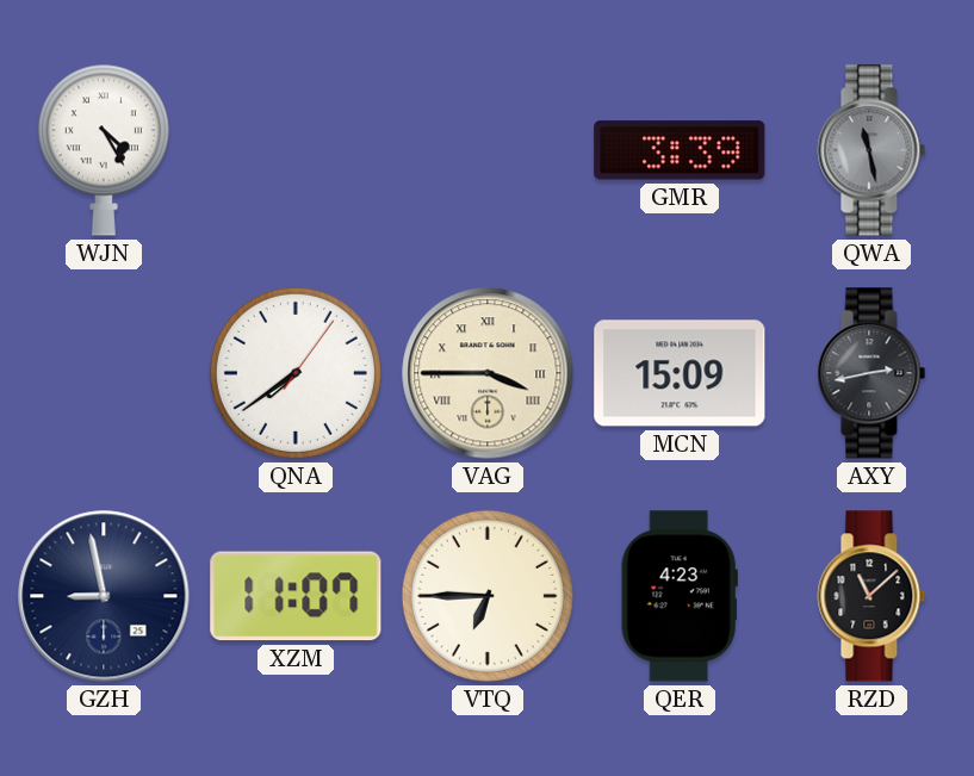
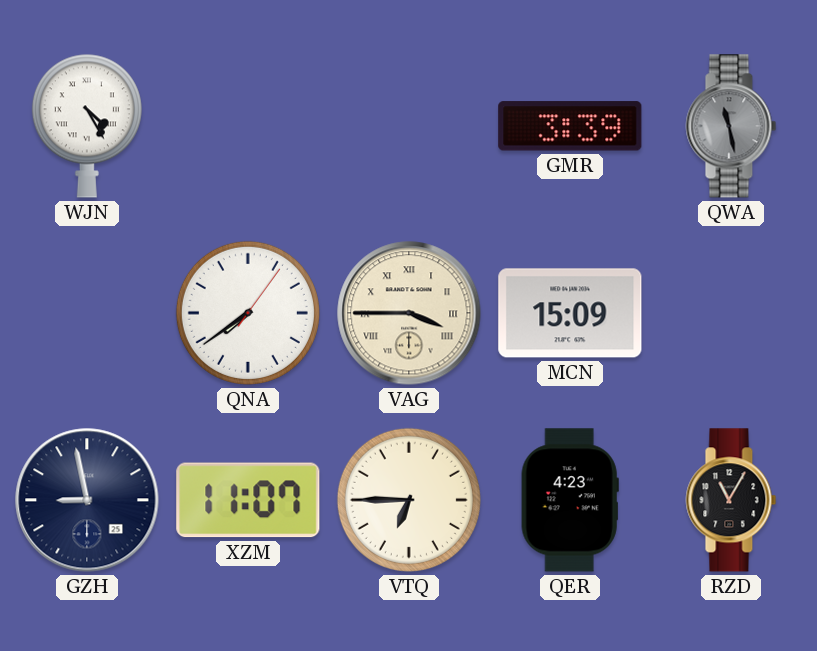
AXY: 2:43 -> none
RZD: 11:08 -> 11:05
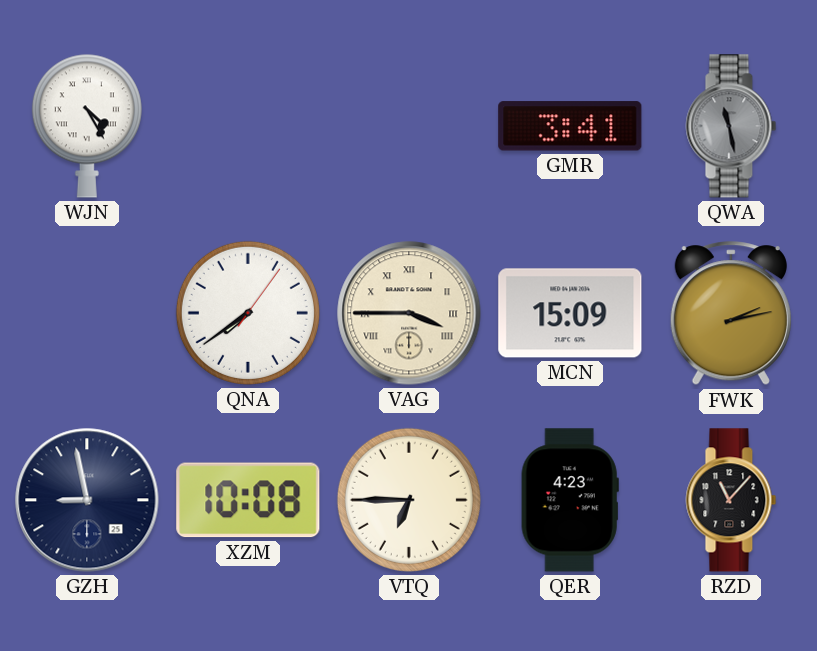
GMR: 3:39 -> 3:41
FWK: none -> 2:13
XZM: 11:07 -> 10:08
RZD: 11:05 -> 11:07
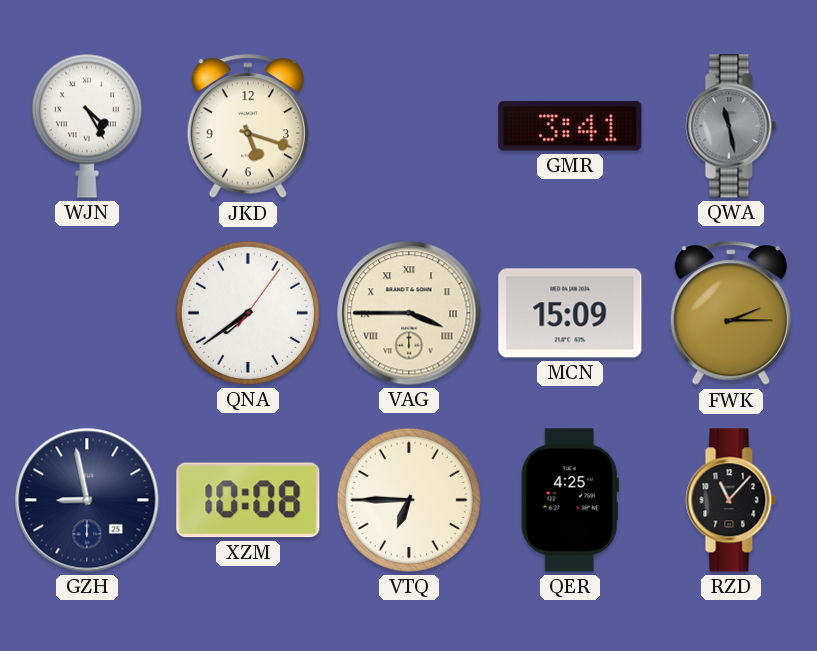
JKD: none -> 5:18
FWK: 2:13 -> 2:15
QER: 4:23 -> 4:25
